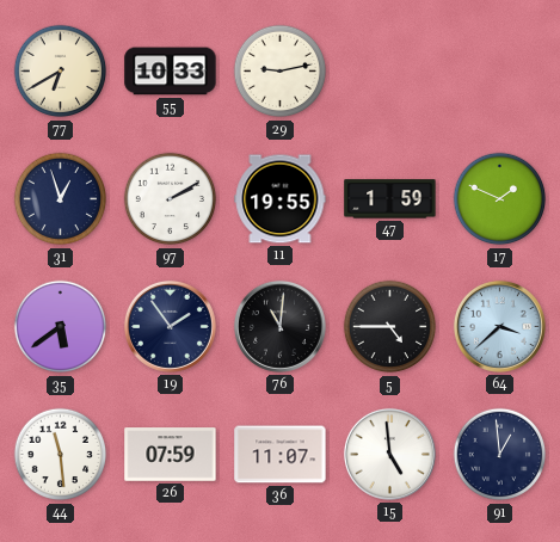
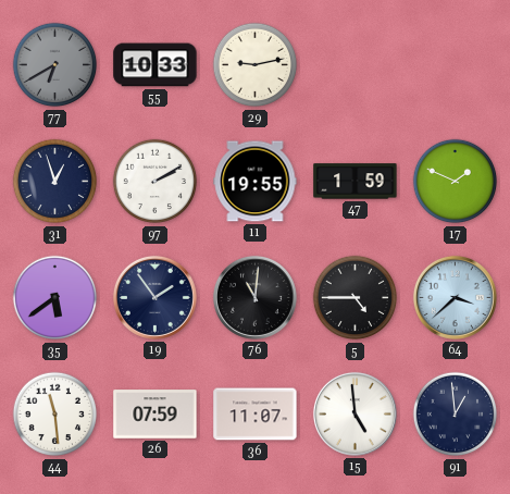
77 dial: cream -> grey
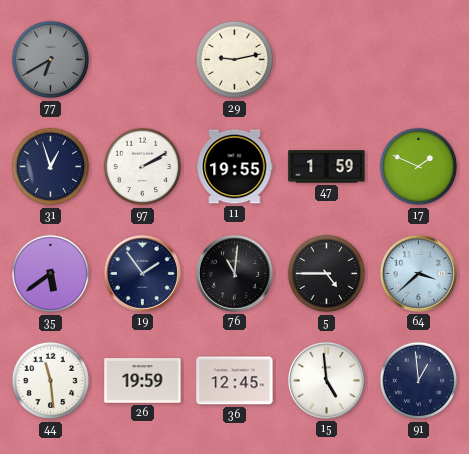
55: 10:33 -> none
26: 07:59 -> 19:59
36: 11:07 -> 12:45
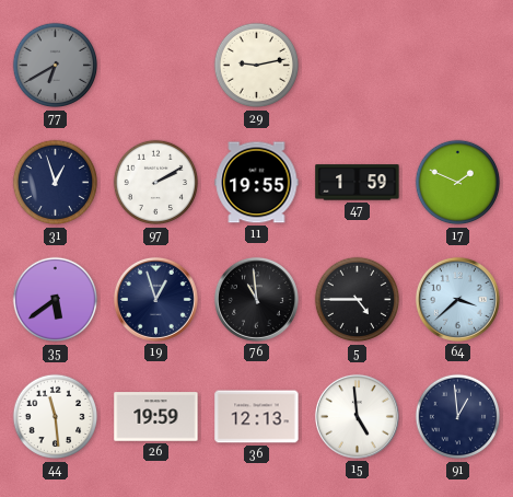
19: 1:54 -> 12:57
76: 11:01 -> 10:59
36: 12:45 -> 12:13
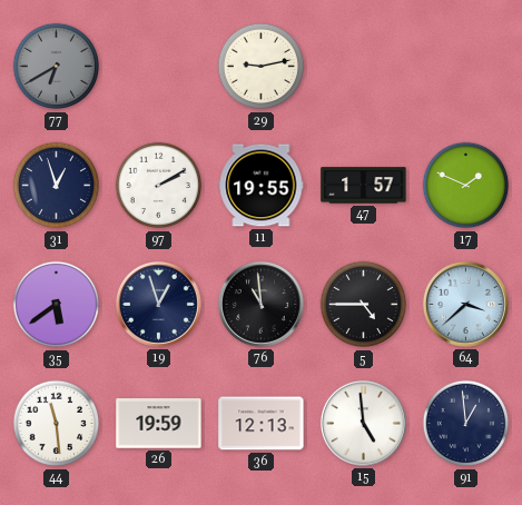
47: 1:59 -> 1:57
